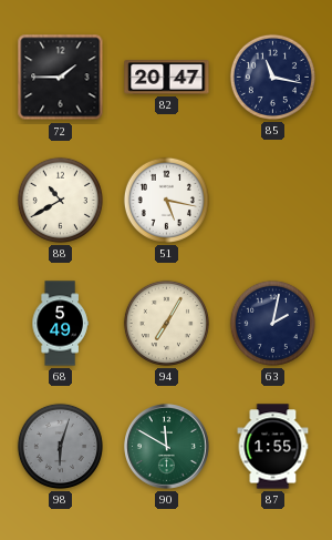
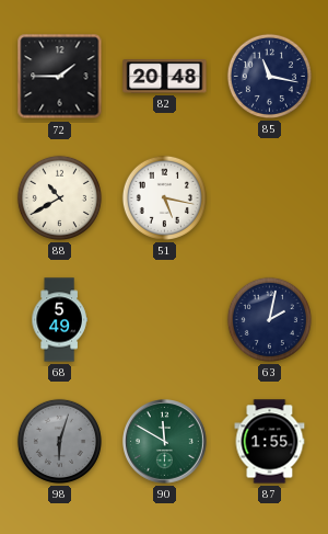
82: 20:47 -> 20:48
94: 7:05 -> none
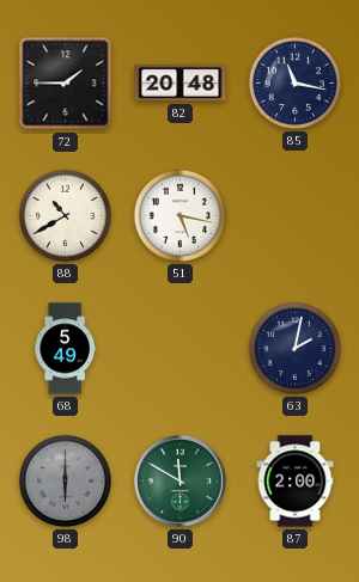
98: 6:03 -> 6:00
87: 1:55 -> 2:00
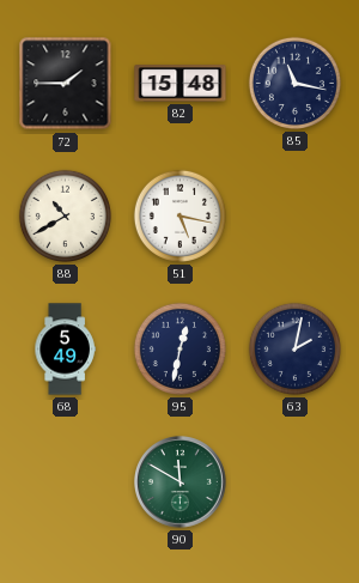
82: 20:48 -> 15:48
95: none -> 12:32
98: 6:00 -> none
87: 2:00 -> none
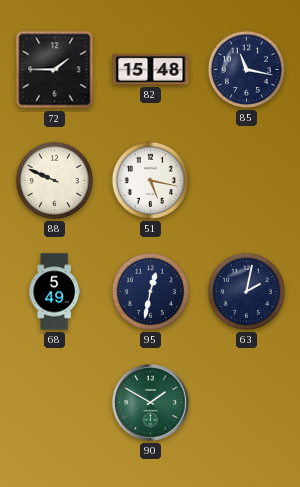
88: 10:40 -> 9:49
90: 11:50 -> 1:50
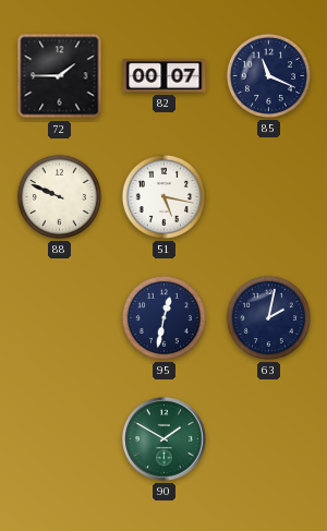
82: 15:48 -> 00:07
85: 11:17 -> 11:19
68: 5:49 -> none
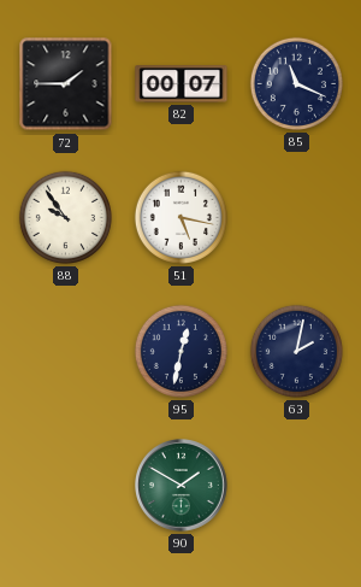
88: 9:49 -> 9:54
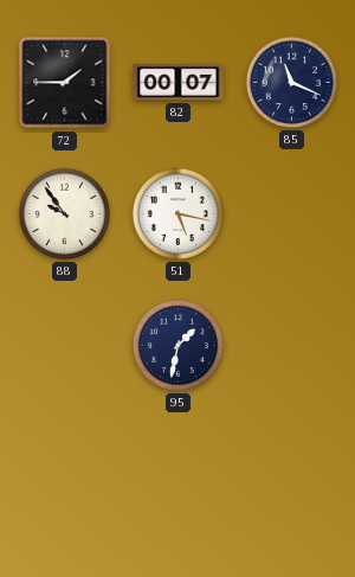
95: 12:32 -> 1:32
63: 2:02 -> none
90: 1:50 -> none
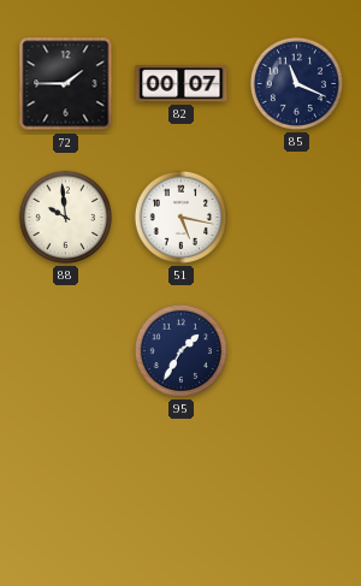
88: 9:54 -> 9:59
95: 1:32 -> 1:35
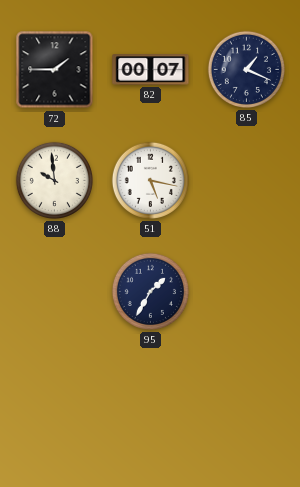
85: 11:19 -> 1:19
